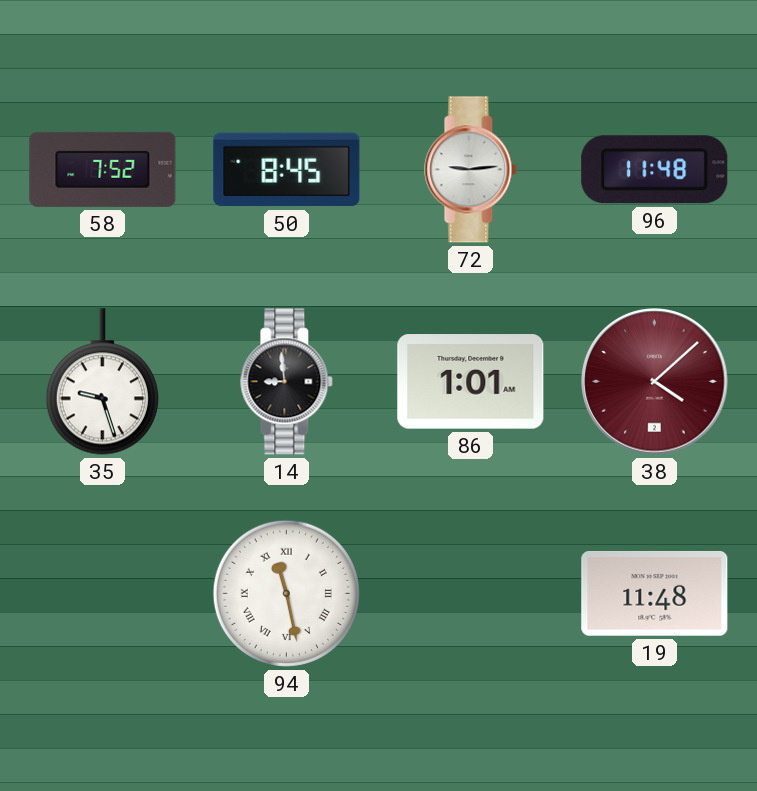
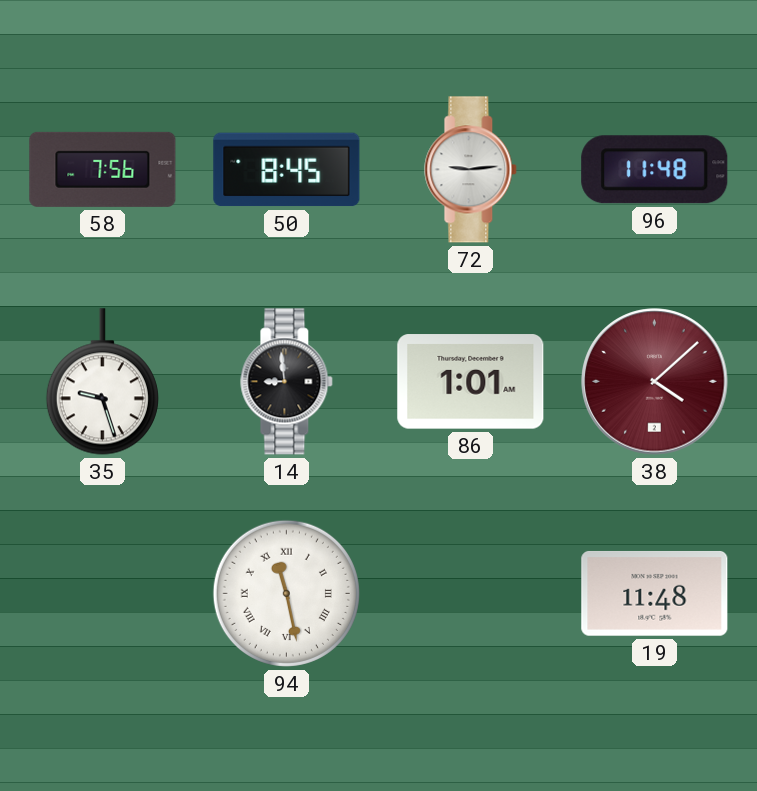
58: 7:52 -> 7:56
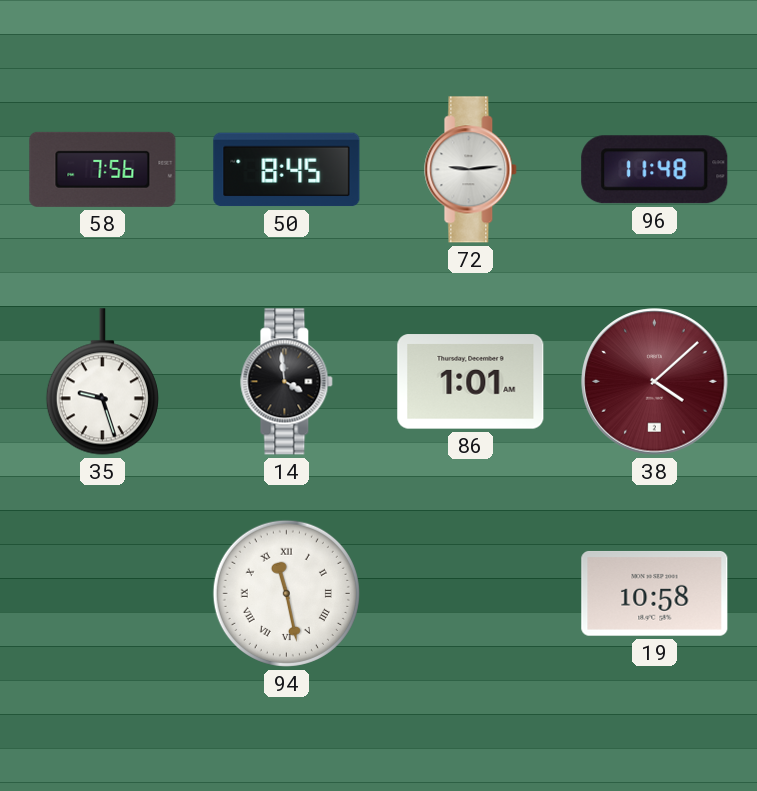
14: 8:59 -> 3:59
19: 11:48 -> 10:58
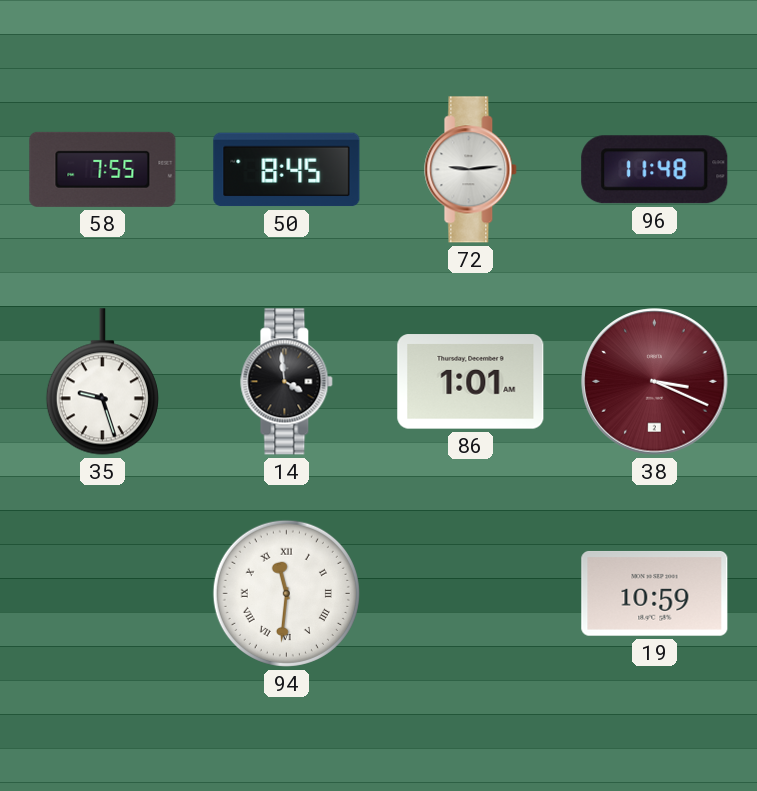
58: 7:56 -> 7:55
38: 4:08 -> 3:19
94: 11:28 -> 11:31
19: 10:58 -> 10:59
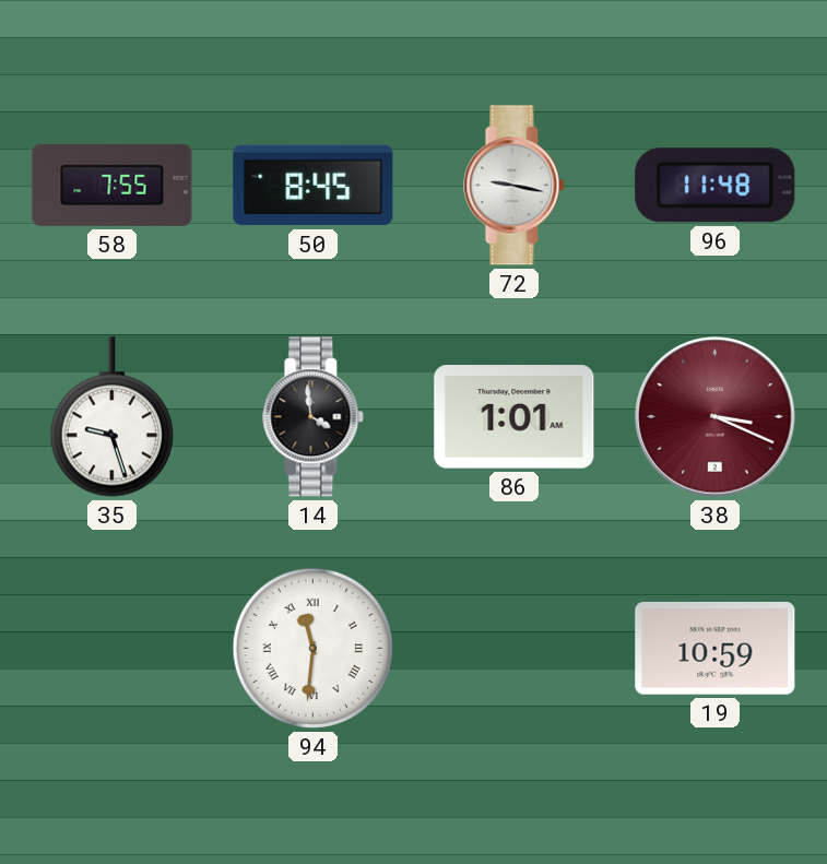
72: 9:14 -> 9:17
